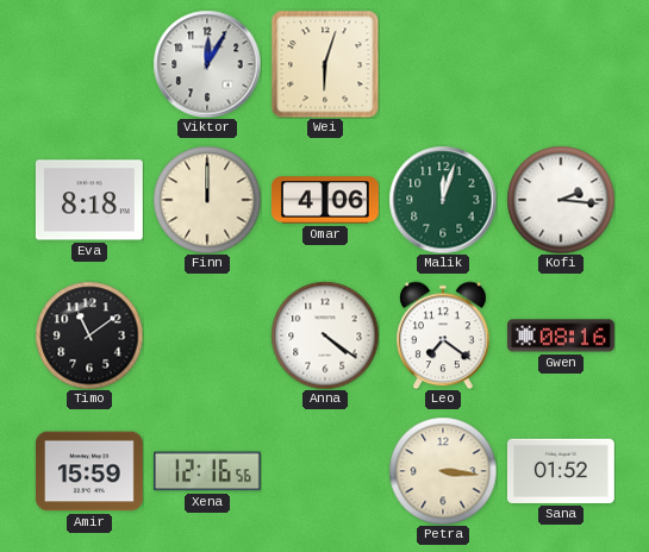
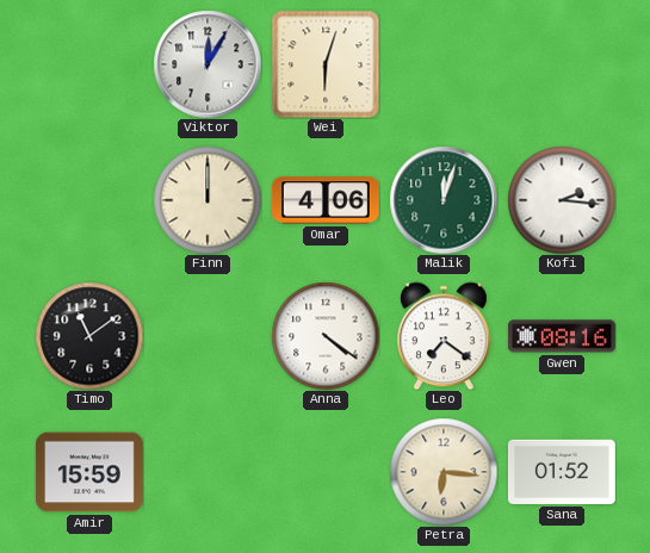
Eva: 8:18 -> none
Xena: 12:16 -> none
Petra: 3:16 -> 6:16
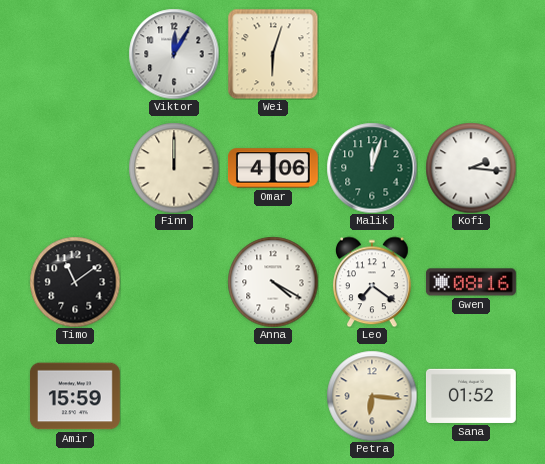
Anna: 4:21 -> 4:20
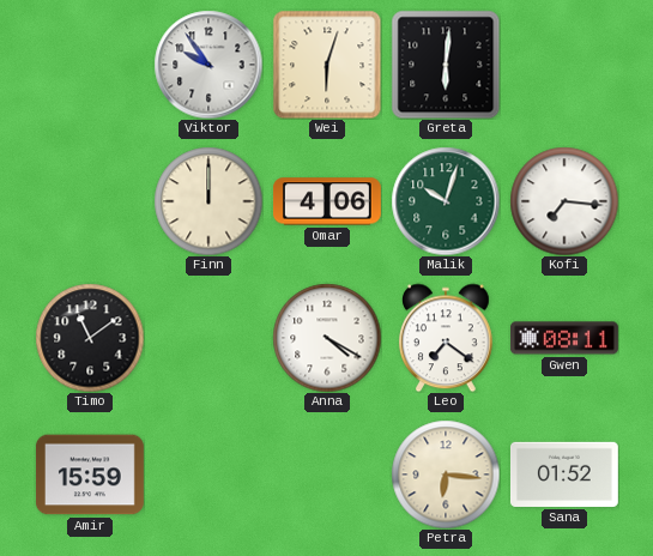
Viktor: 12:05 -> 9:54
Greta: none -> 6:01
Malik: 12:03 -> 10:03
Kofi: 2:16 -> 7:16
Gwen: 08:16 -> 08:11
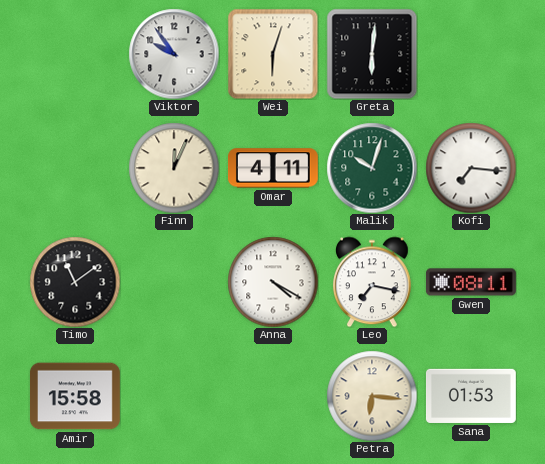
Finn: 12:00 -> 12:04
Omar: 4:06 -> 4:11
Leo: 7:21 -> 7:17
Amir: 15:59 -> 15:58
Sana: 01:52 -> 01:53
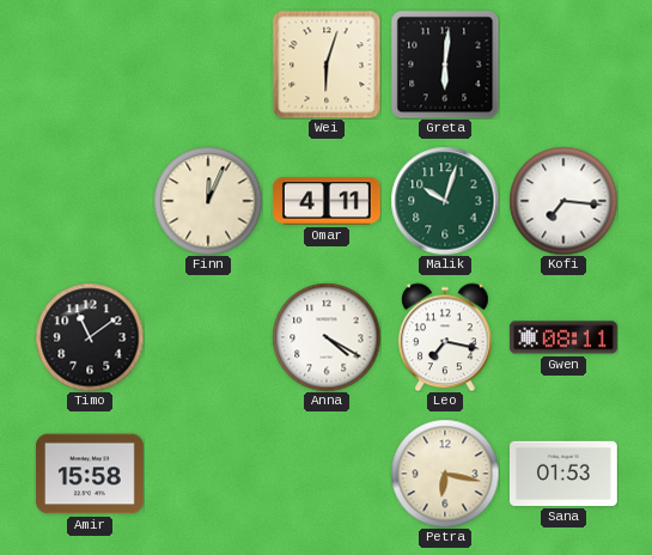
Viktor: 9:54 -> none
Petra: 6:16 -> 6:17
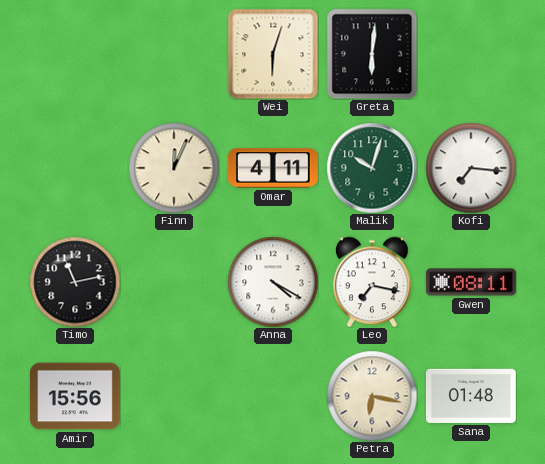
Timo: 11:09 -> 11:13
Amir: 15:58 -> 15:56
Sana: 01:53 -> 01:48
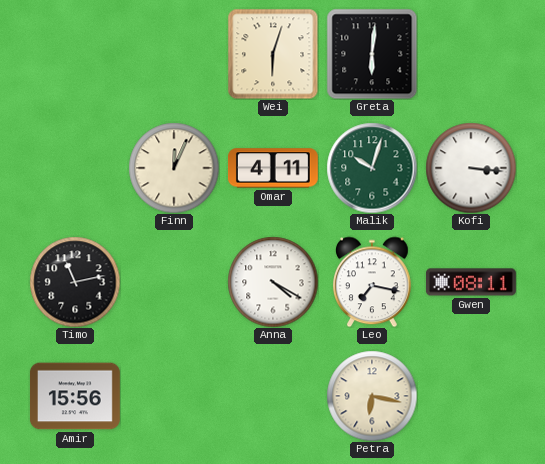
Kofi: 7:16 -> 3:16
Sana: 01:48 -> none
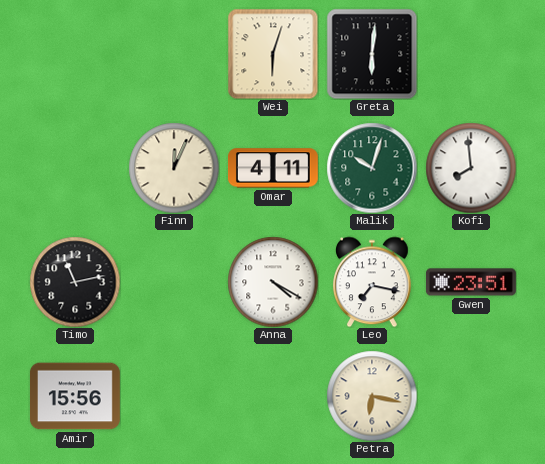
Kofi: 3:16 -> 7:59
Gwen: 08:11 -> 23:51
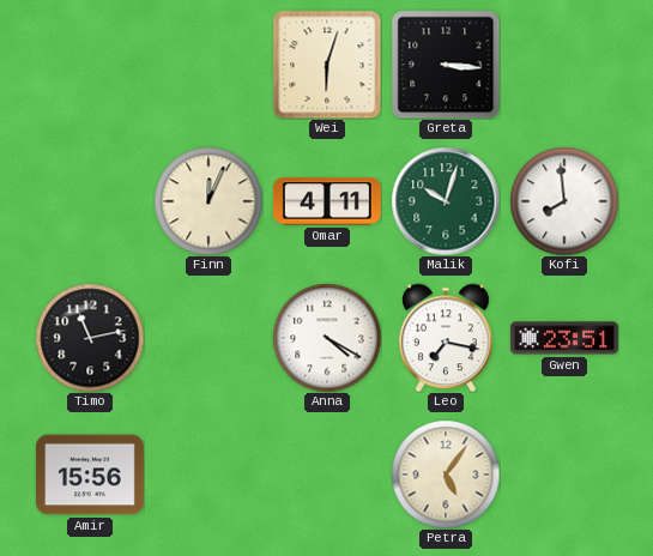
Greta: 6:01 -> 3:16
Petra: 6:17 -> 5:06
